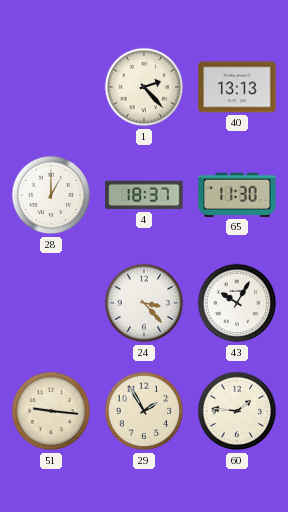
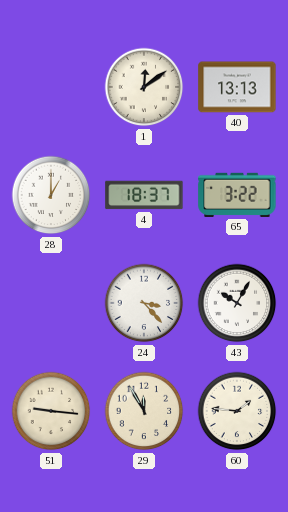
1: 2:23 -> 12:09
65: 11:30 -> 3:22
29: 1:55 -> 11:55
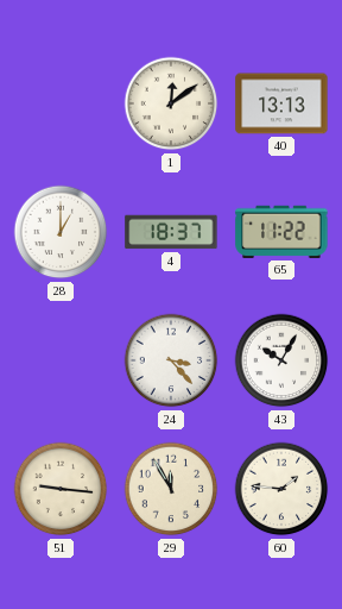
65: 3:22 -> 11:22
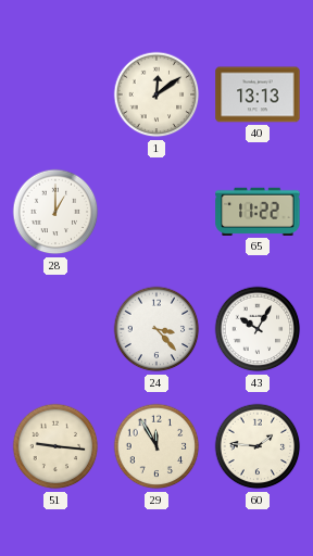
4: 18:37 -> none
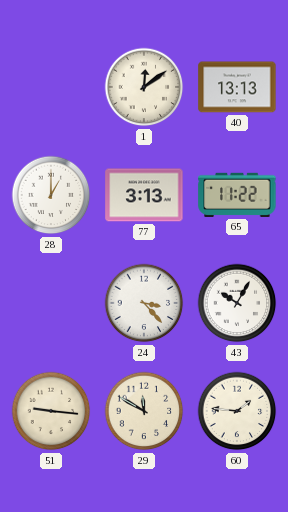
77: none -> 3:13
29: 11:55 -> 11:50
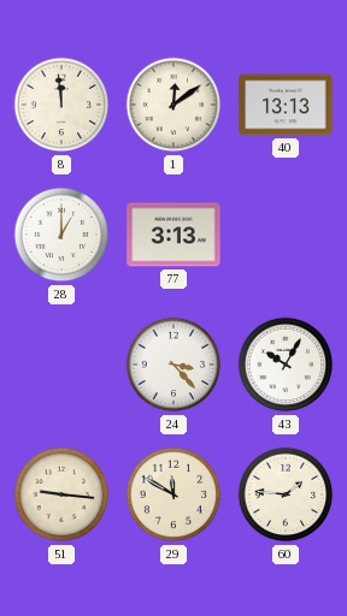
8: none -> 11:59
65: 11:22 -> none
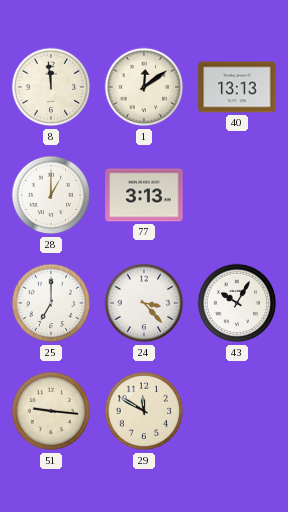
25: none -> 7:00
60: 1:46 -> none
